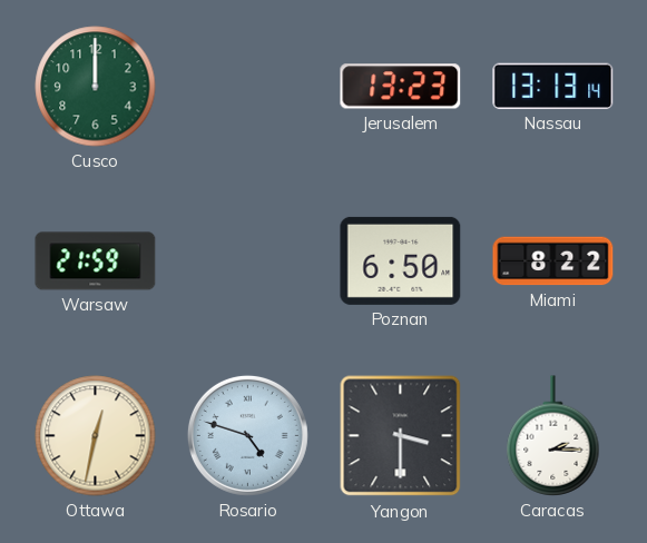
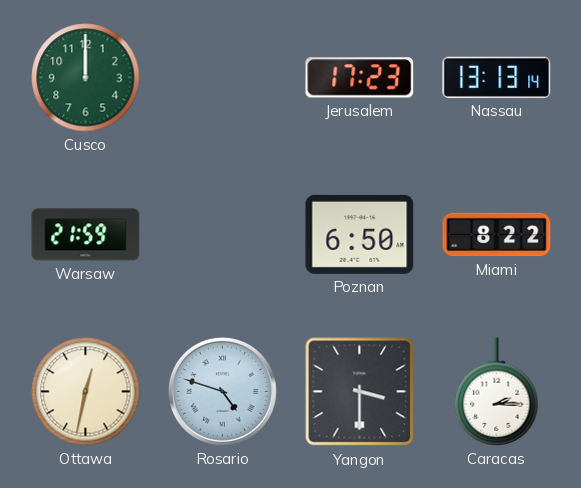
Jerusalem: 13:23 -> 17:23
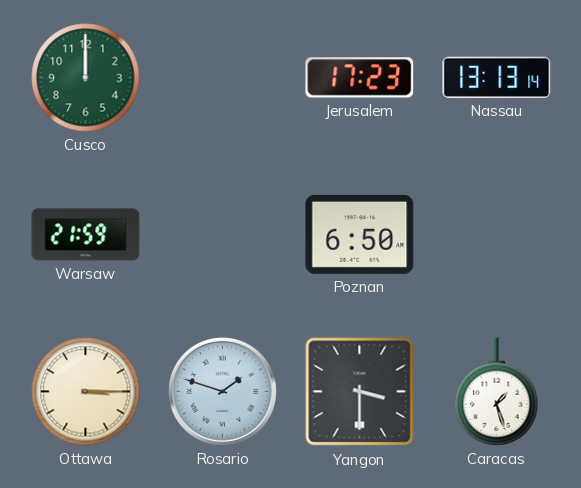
Miami: 8:22 -> none
Ottawa: 12:32 -> 3:15
Rosario: 4:48 -> 1:48
Caracas: 2:15 -> 1:27
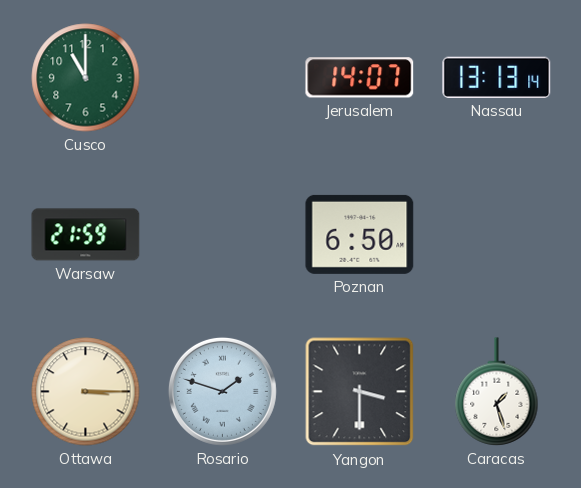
Cusco: 12:00 -> 11:00
Jerusalem: 17:23 -> 14:07
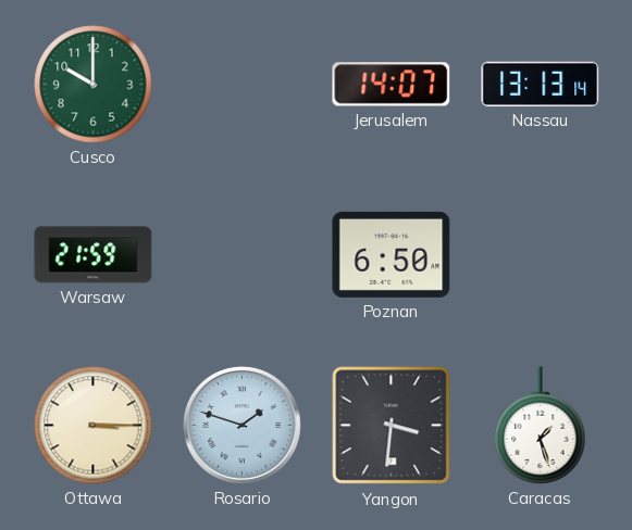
Cusco: 11:00 -> 10:00
Yangon: 3:30 -> 3:31
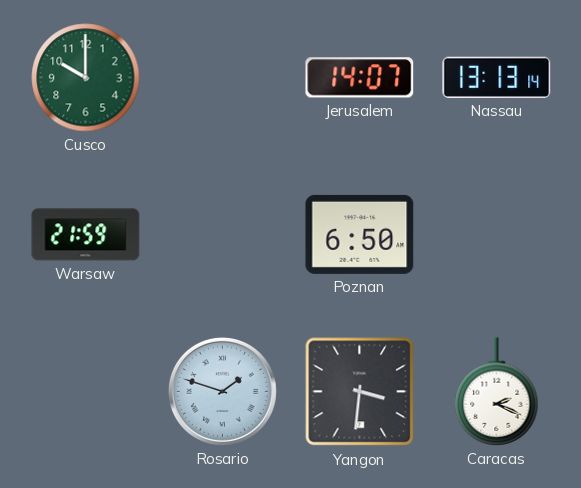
Ottawa: 3:15 -> none
Caracas: 1:27 -> 2:19
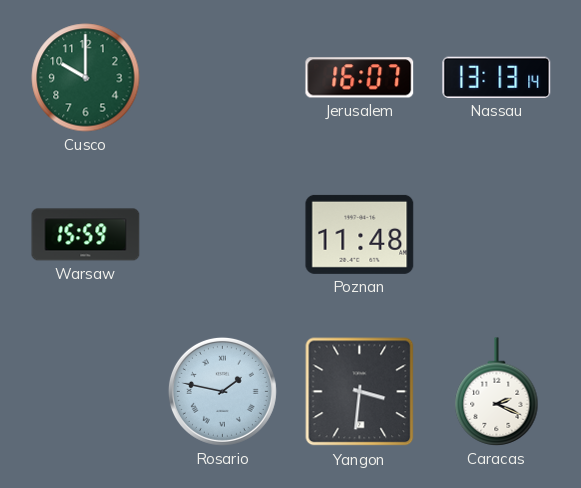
Jerusalem: 14:07 -> 16:07
Warsaw: 21:59 -> 15:59
Poznan: 6:50 -> 11:48
Rosario: 1:48 -> 1:47
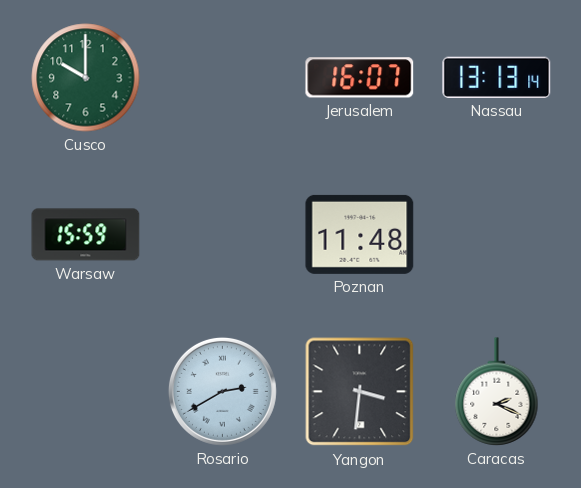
Rosario: 1:47 -> 2:40
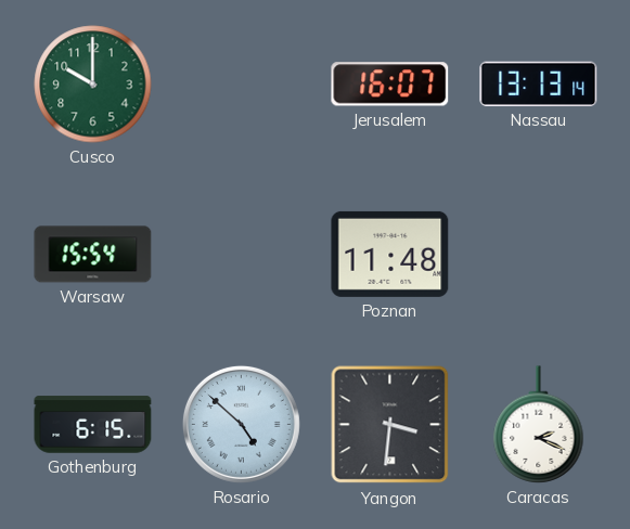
Warsaw: 15:59 -> 15:54
Gothenburg: none -> 6:15
Rosario: 2:40 -> 4:52
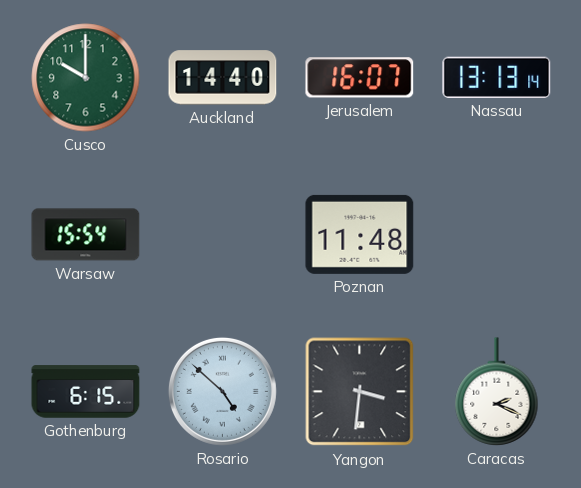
Auckland: none -> 14:40
